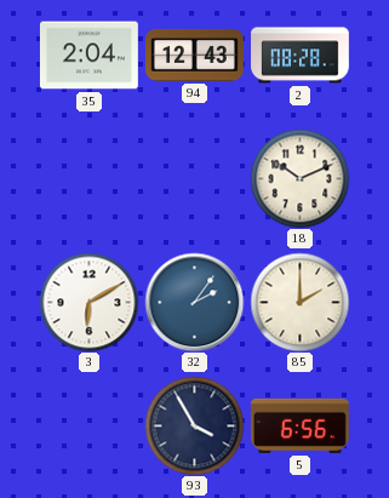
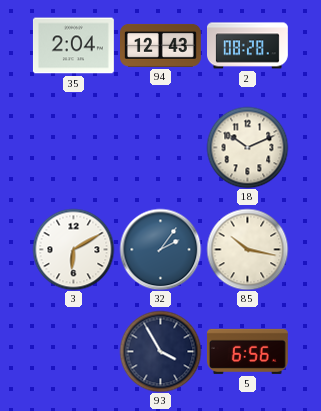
85: 2:00 -> 10:17
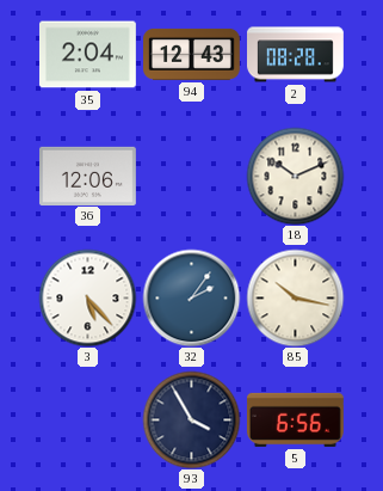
36: none -> 12:06
3: 6:10 -> 5:23
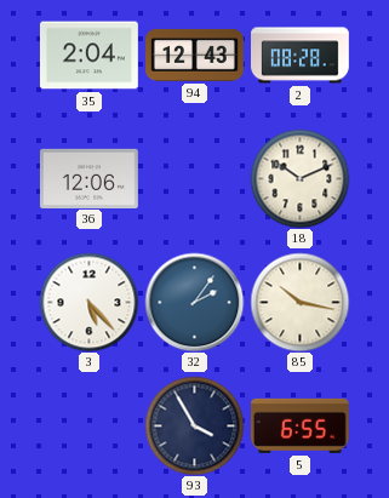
5: 6:56 -> 6:55
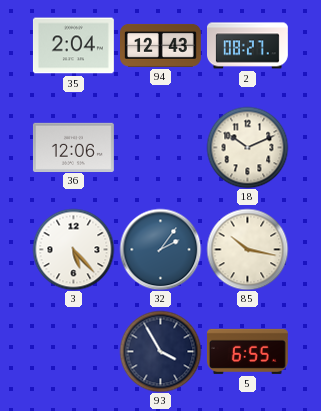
2: 08:28 -> 08:27
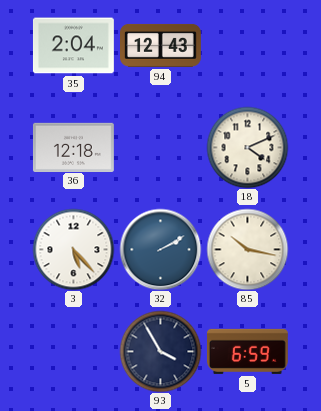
2: 08:27 -> none
36: 12:06 -> 12:18
18: 10:11 -> 4:11
32: 2:06 -> 2:10
5: 6:55 -> 6:59
